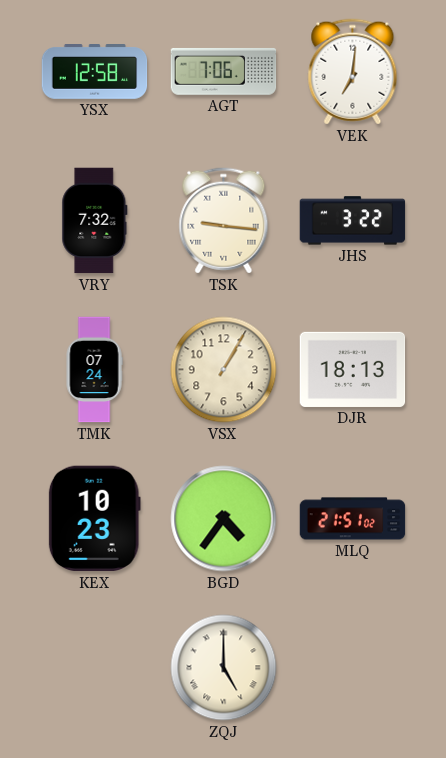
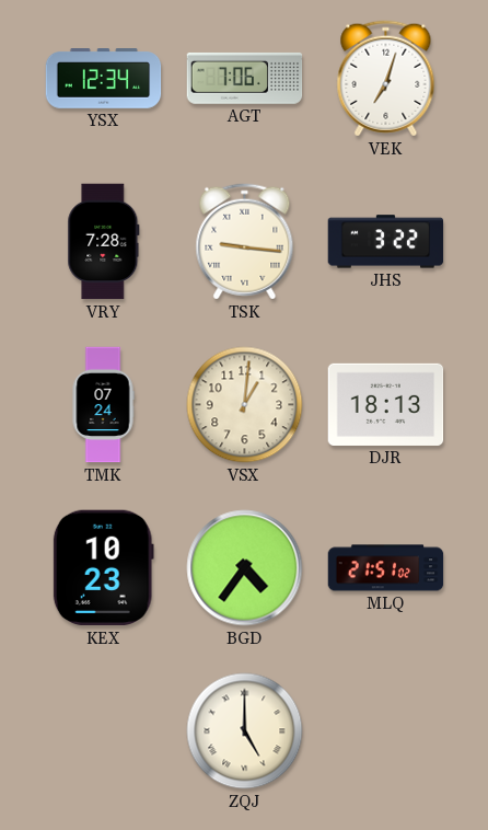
YSX: 12:58 -> 12:34
VEK: 7:01 -> 7:03
VRY: 7:32 -> 7:28
VSX: 1:05 -> 1:01
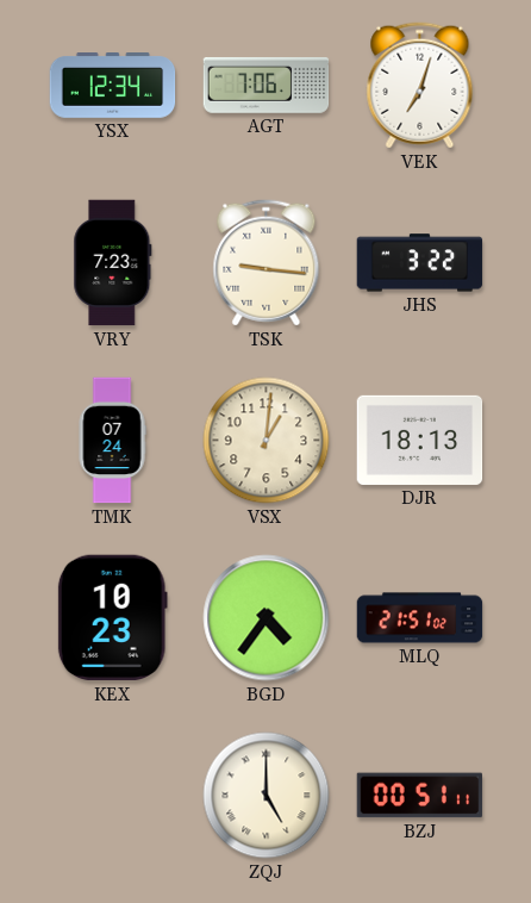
VRY: 7:28 -> 7:23
BZJ: none -> 00:51
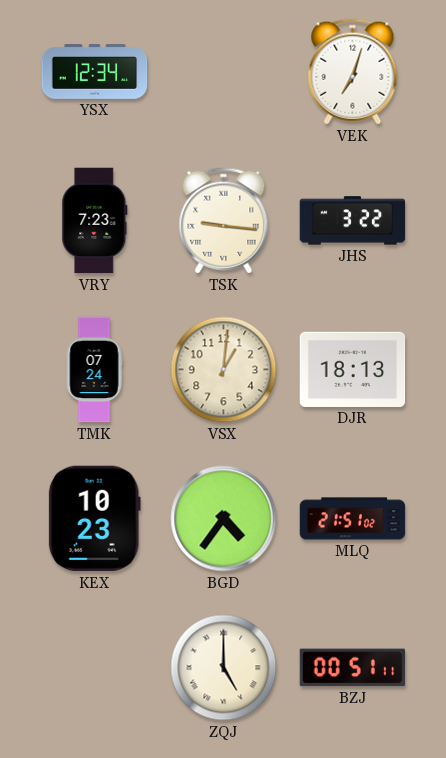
AGT: 7:06 -> none
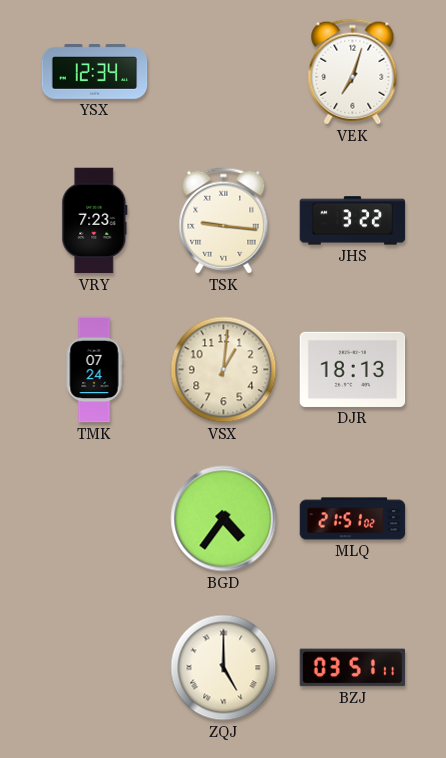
KEX: 10:23 -> none
BZJ: 00:51 -> 03:51
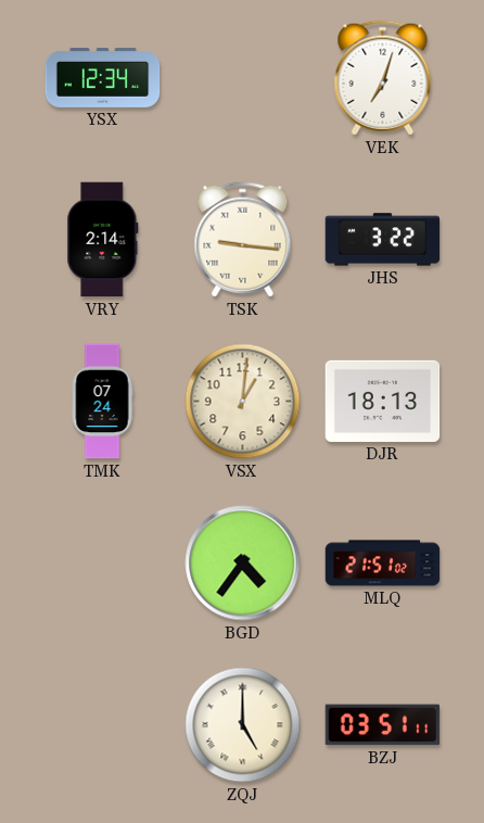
VRY: 7:23 -> 2:14
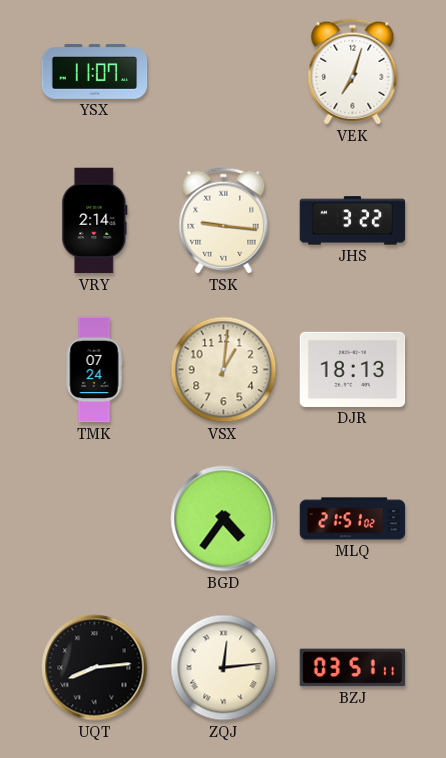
YSX: 12:34 -> 11:07
UQT: none -> 8:14
ZQJ: 5:00 -> 12:14
